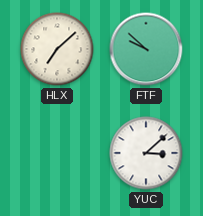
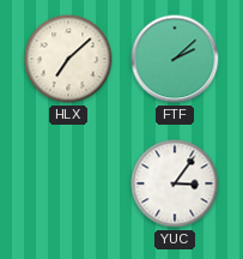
FTF: 9:52 -> 2:08
YUC: 3:08 -> 3:06
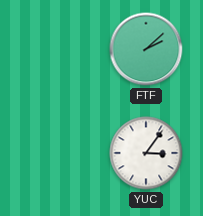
HLX: 7:08 -> none
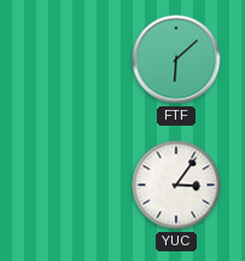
FTF: 2:08 -> 6:08
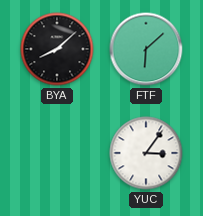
BYA: none -> 8:08
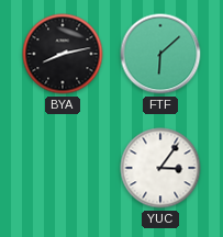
BYA: 8:08 -> 8:13
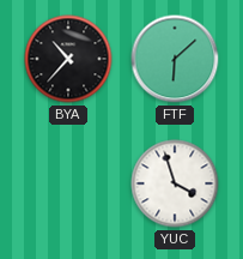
BYA: 8:13 -> 10:37
YUC: 3:06 -> 3:57
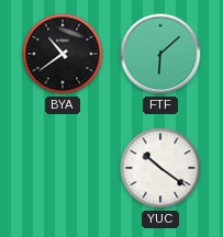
BYA: 10:37 -> 10:39
YUC: 3:57 -> 10:21
